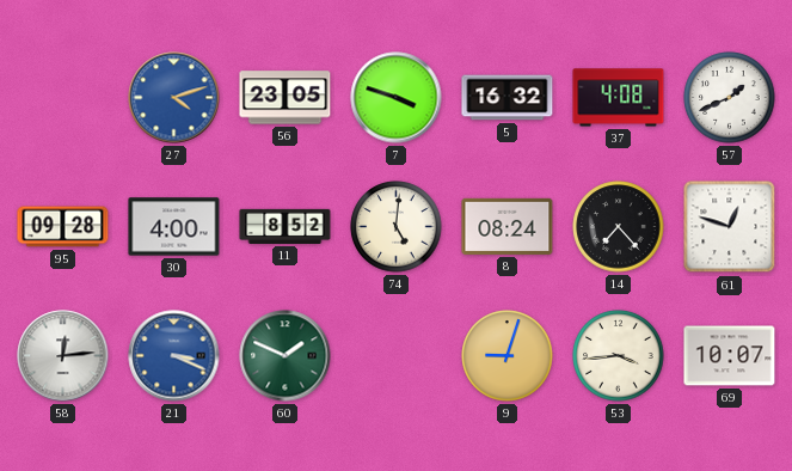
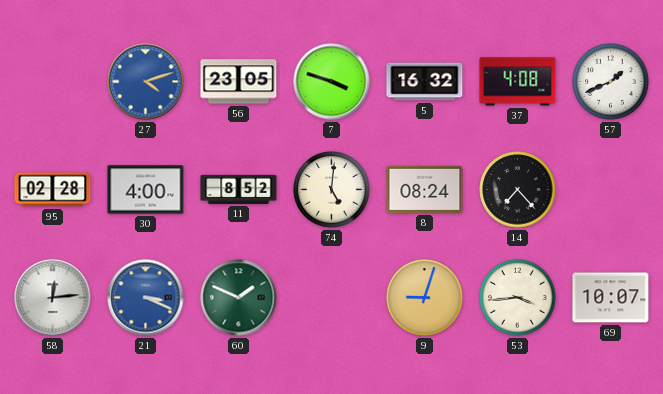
95: 09:28 -> 02:28
61: 12:48 -> none
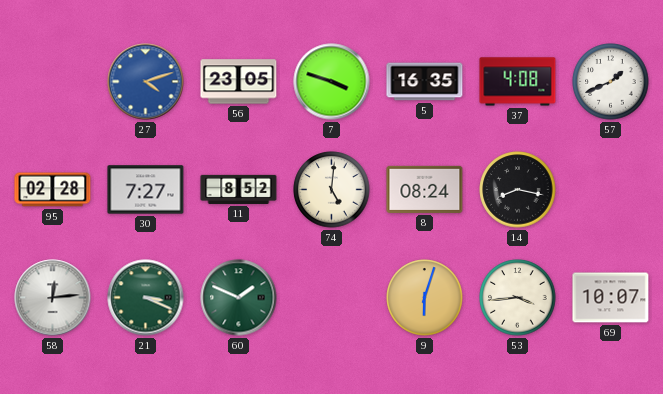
5: 16:32 -> 16:35
30: 4:00 -> 7:27
14: 7:23 -> 8:17
21 dial: blue -> green
9: 9:03 -> 6:03
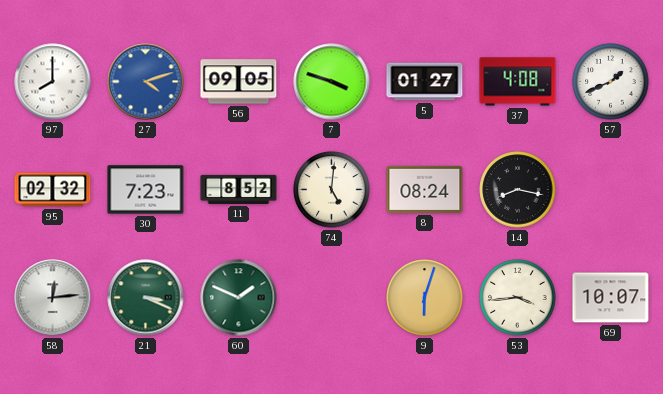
97: none -> 8:00
56: 23:05 -> 09:05
5: 16:35 -> 01:27
95: 02:28 -> 02:32
30: 7:27 -> 7:23
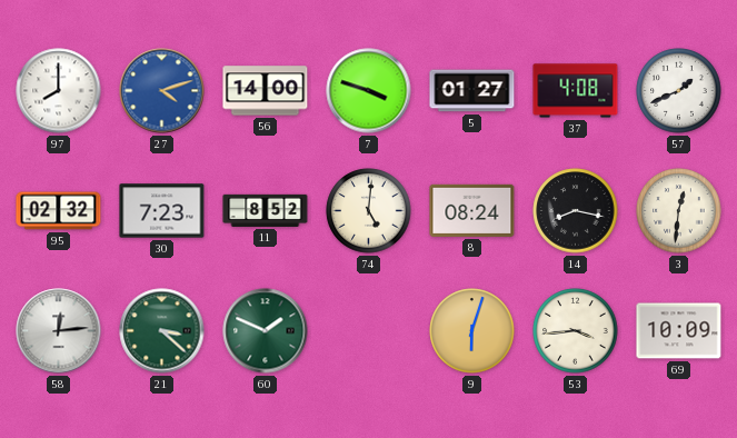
56: 09:05 -> 14:00
3: none -> 12:31
21: 3:19 -> 3:22
69: 10:07 -> 10:09
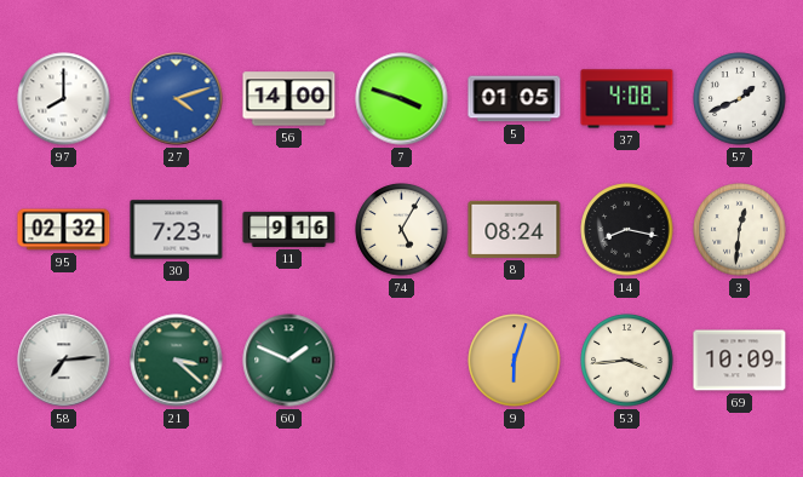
5: 01:27 -> 01:05
11: 8:52 -> 9:16
74: 5:01 -> 5:05
58: 12:14 -> 7:14
